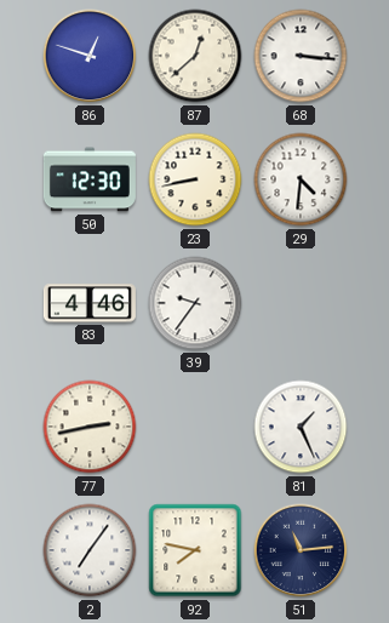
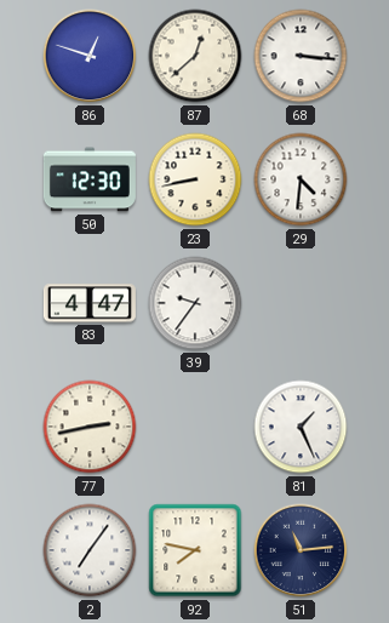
83: 4:46 -> 4:47
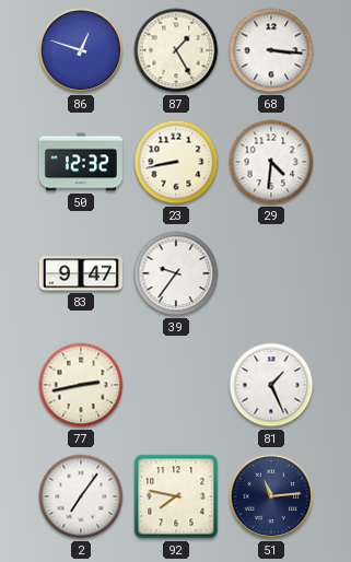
87: 12:38 -> 1:25
50: 12:30 -> 12:32
83: 4:47 -> 9:47
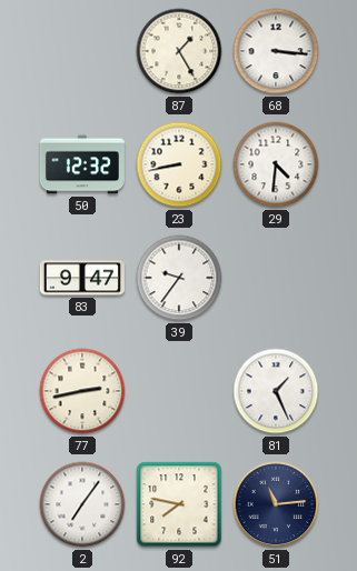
86: 12:48 -> none
